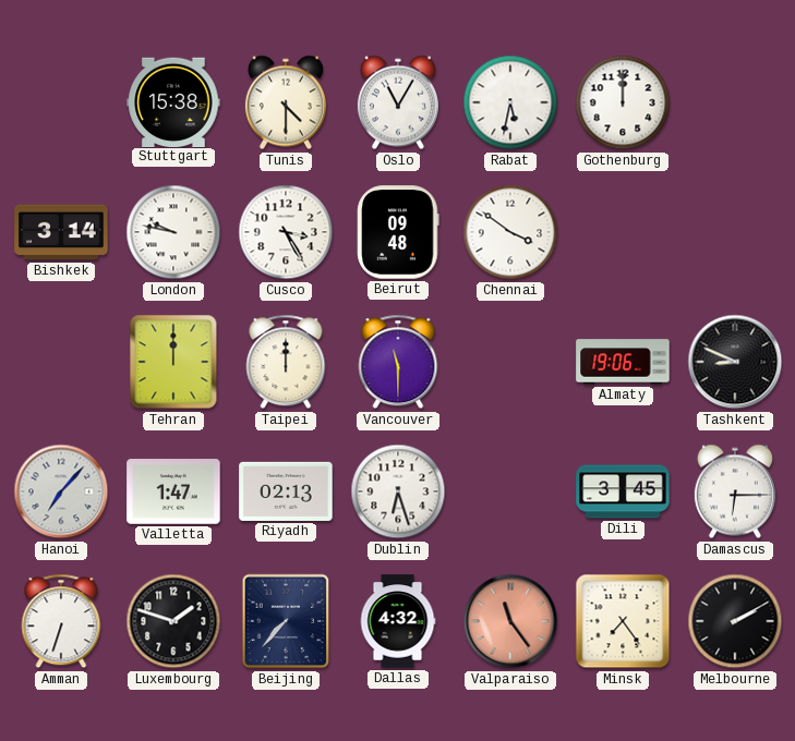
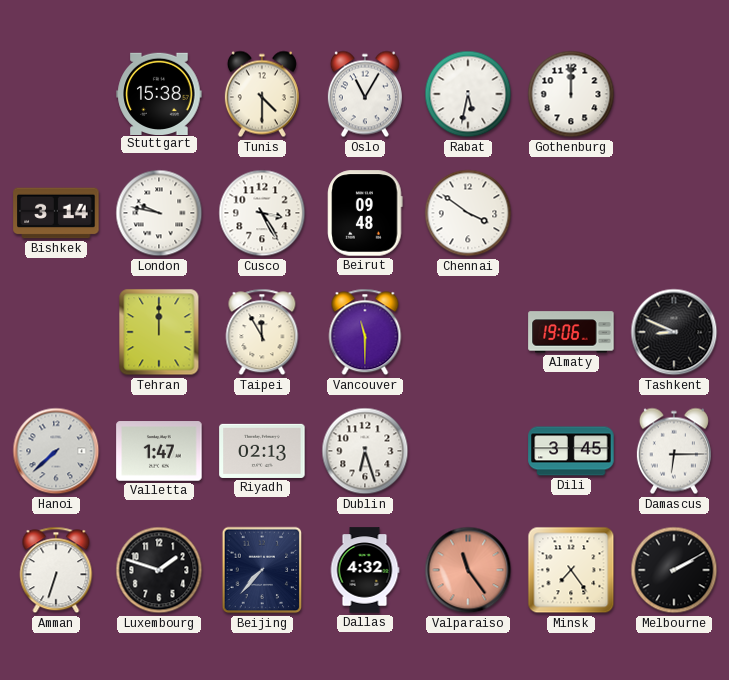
Taipei: 12:00 -> 11:55
Hanoi: 7:07 -> 7:38
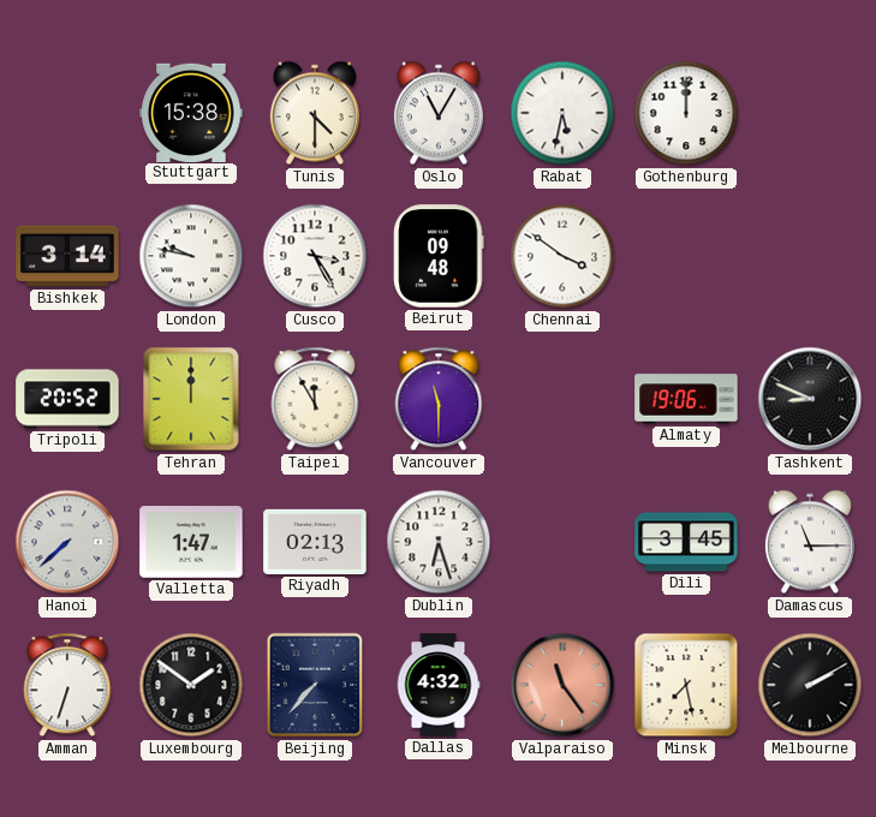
Tripoli: none -> 20:52
Damascus: 6:15 -> 11:15
Luxembourg: 1:48 -> 1:51
Minsk: 7:24 -> 7:28
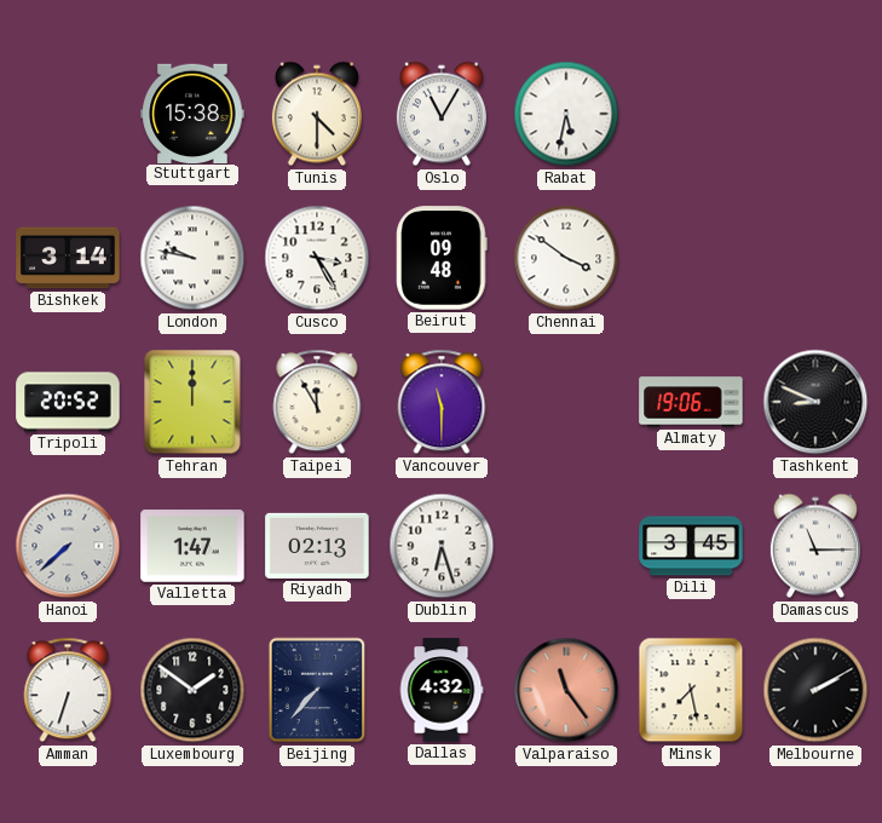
Gothenburg: 12:00 -> none
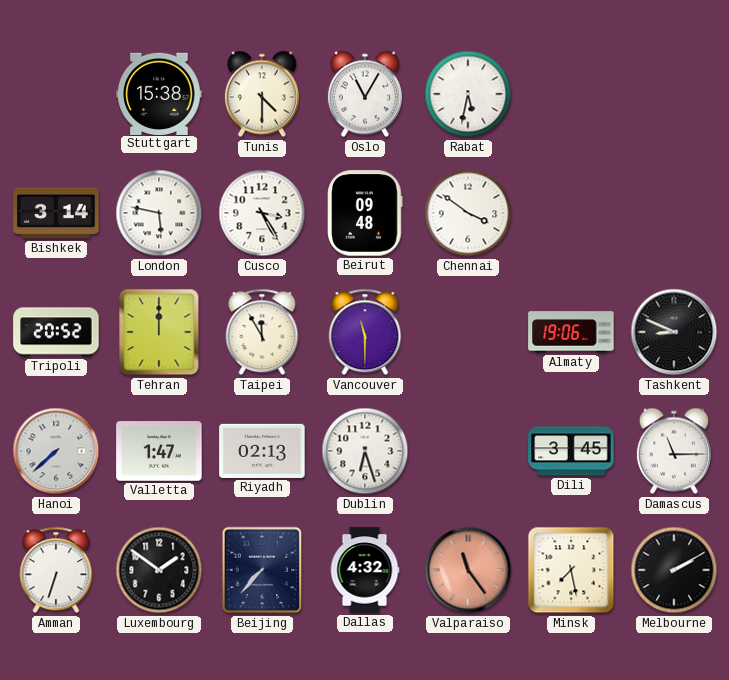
London: 9:47 -> 5:47
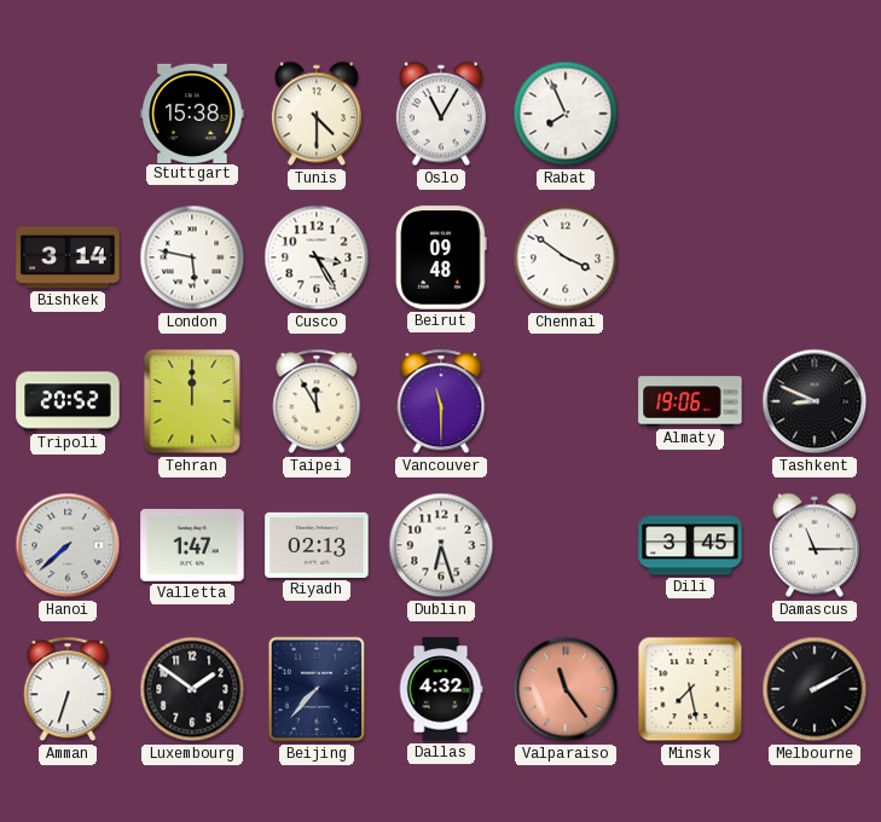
Rabat: 5:32 -> 7:56
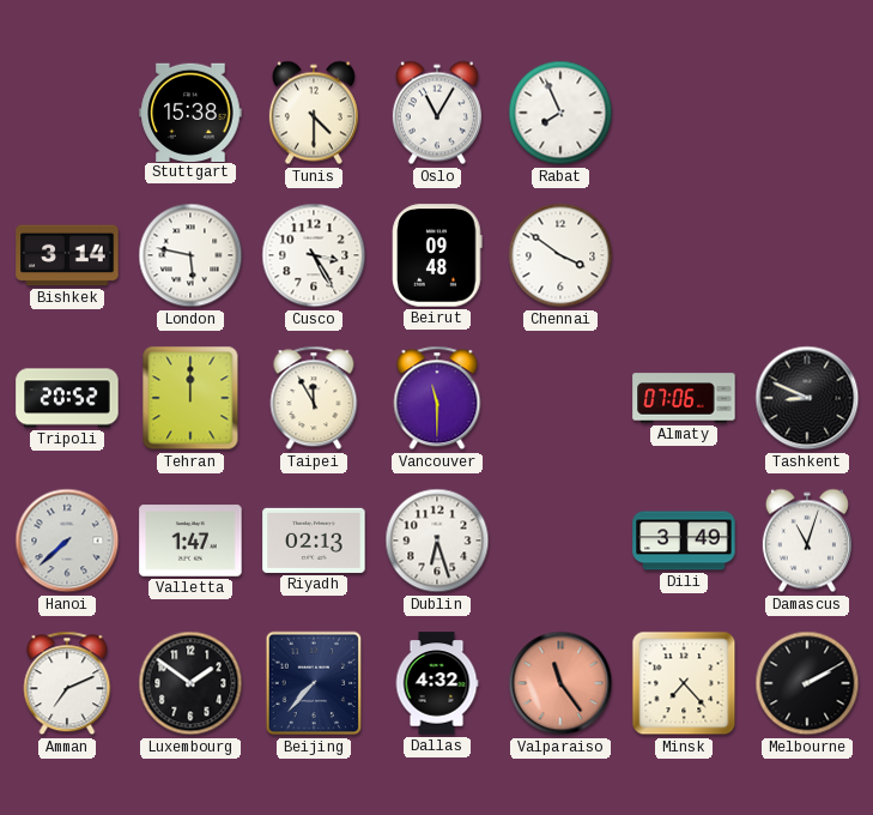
Almaty: 19:06 -> 07:06
Dili: 3:45 -> 3:49
Damascus: 11:15 -> 11:03
Amman: 6:33 -> 7:11
Minsk: 7:28 -> 7:23
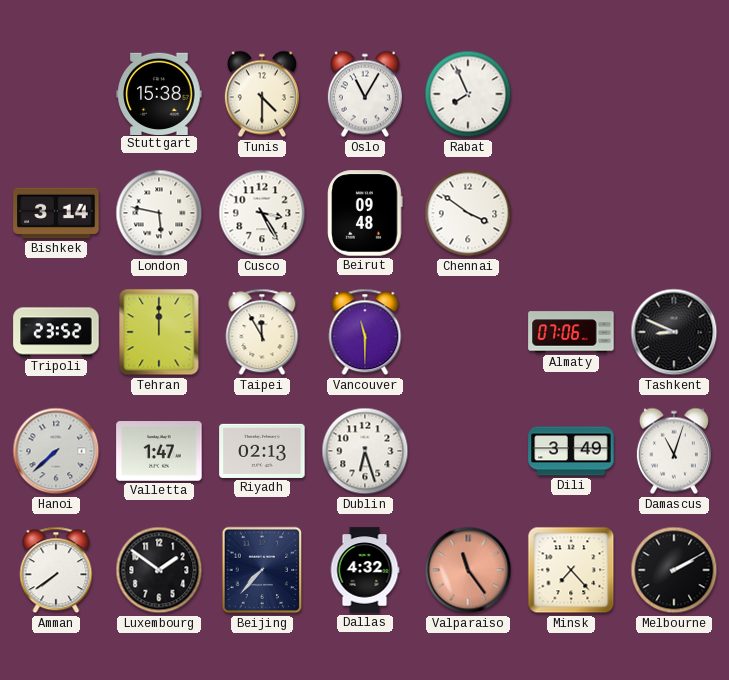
Tripoli: 20:52 -> 23:52
Amman: 7:11 -> 7:39
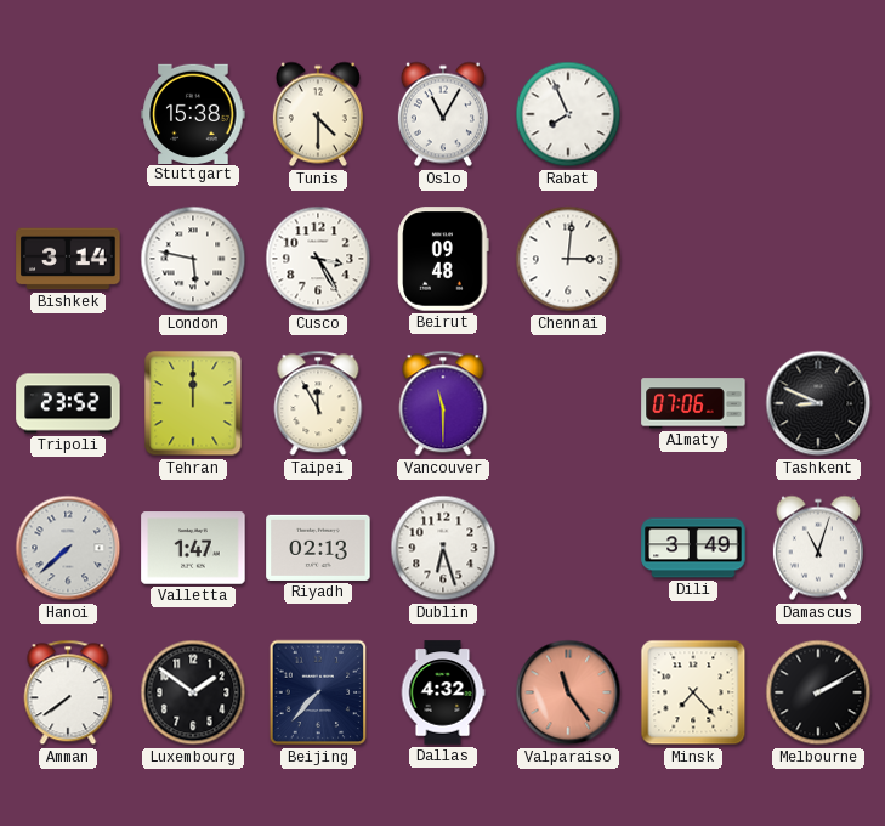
Chennai: 3:51 -> 3:01
